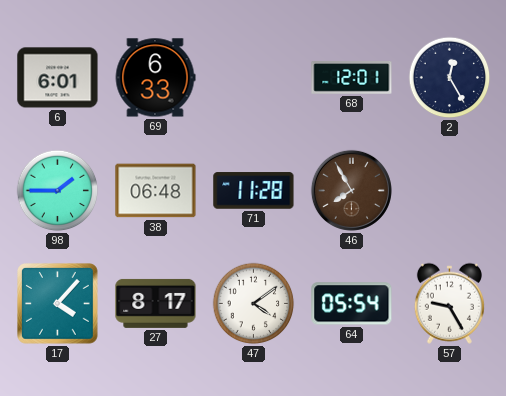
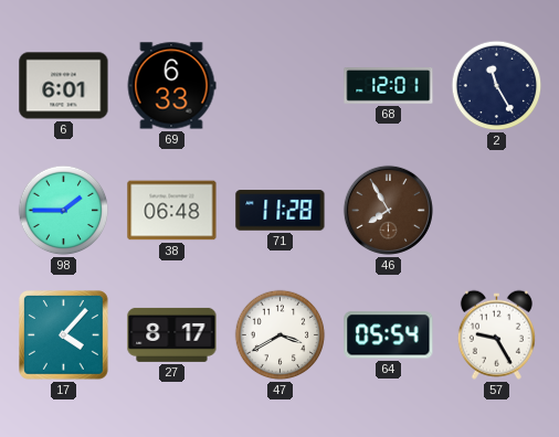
2: 12:25 -> 11:25
47: 4:09 -> 3:40
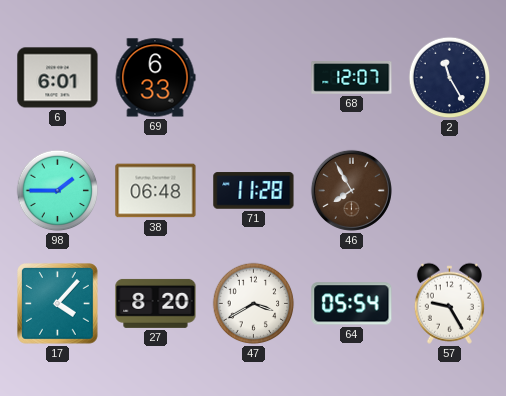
68: 12:01 -> 12:07
27: 8:17 -> 8:20
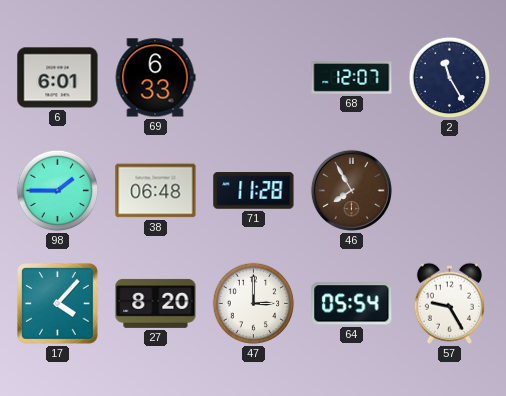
47: 3:40 -> 3:00
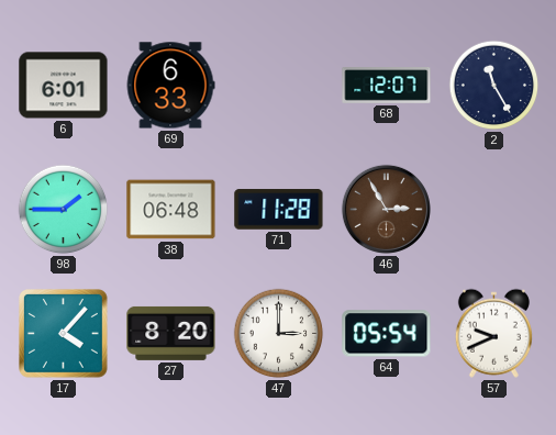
46: 7:55 -> 2:55
57: 9:25 -> 9:41
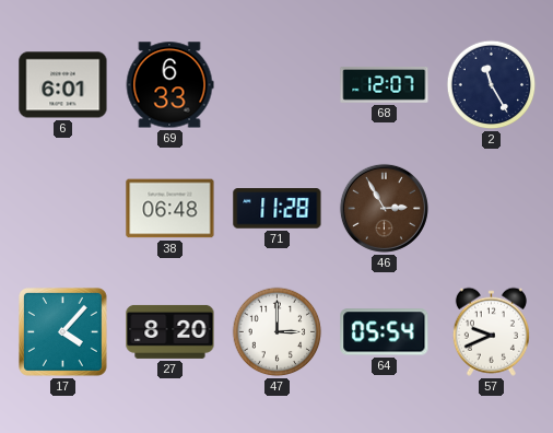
98: 1:45 -> none
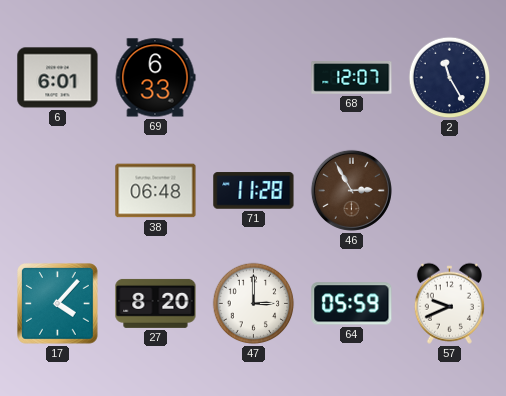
64: 05:54 -> 05:59
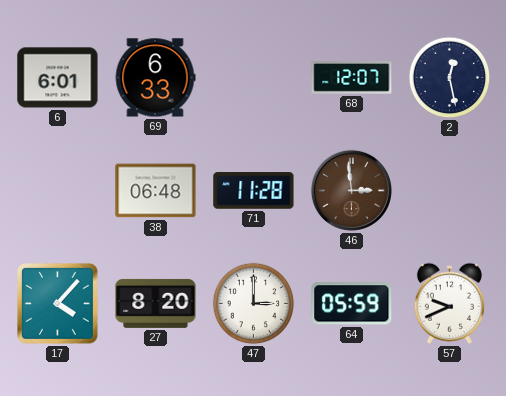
2: 11:25 -> 12:28
46: 2:55 -> 2:59
